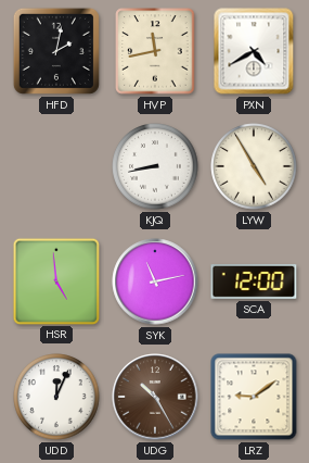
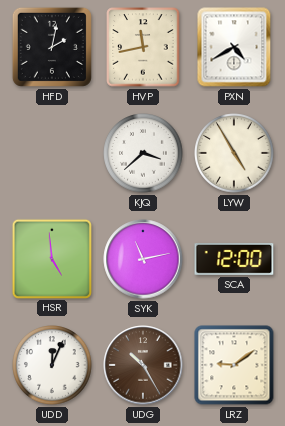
KJQ: 8:43 -> 3:38
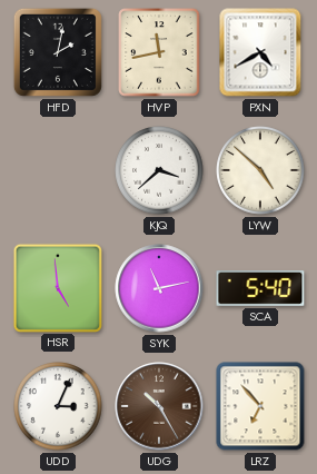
LYW: 4:55 -> 4:52
SCA: 12:00 -> 5:40
UDD: 12:04 -> 3:04
LRZ: 9:09 -> 6:53
